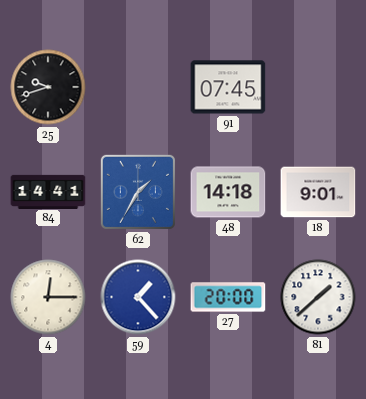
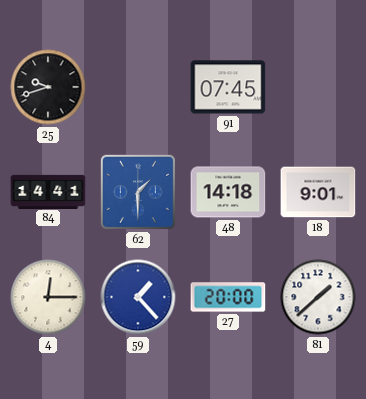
62: 1:35 -> 1:30
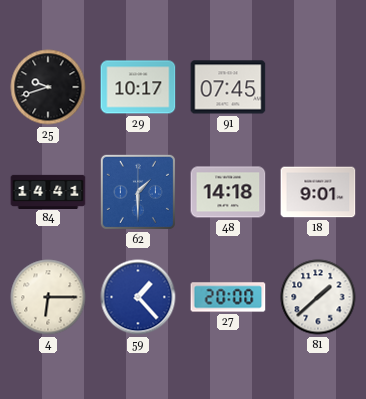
29: none -> 10:17
4: 12:15 -> 6:15
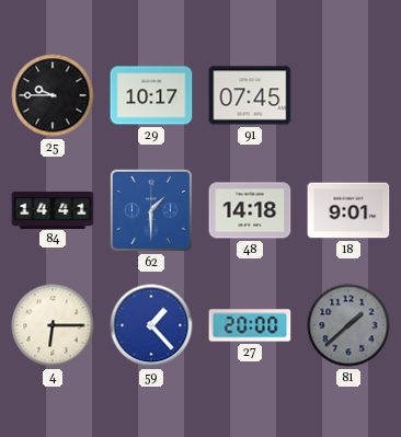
25: 9:42 -> 9:45
81 dial: white -> grey
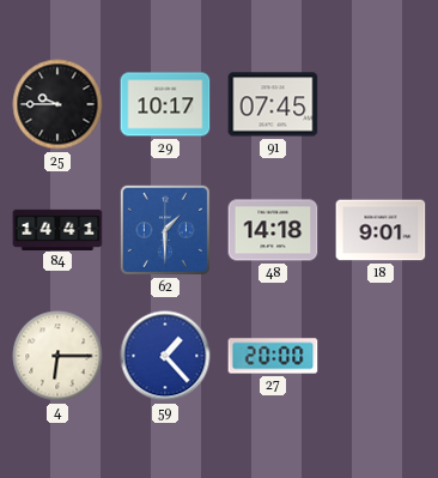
81: 1:38 -> none
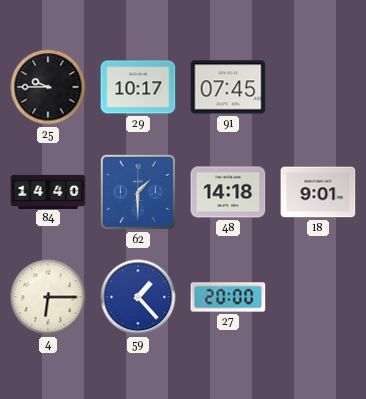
84: 14:41 -> 14:40
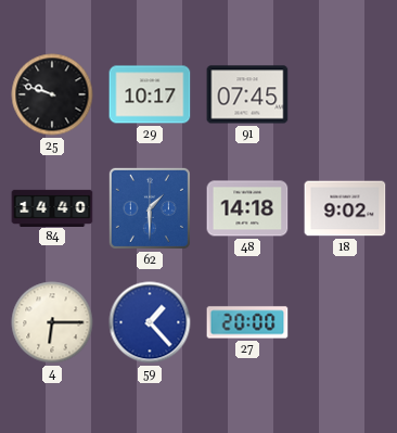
25: 9:45 -> 9:48
18: 9:01 -> 9:02
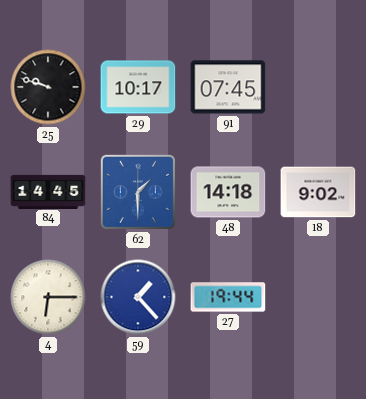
84: 14:40 -> 14:45
27: 20:00 -> 19:44
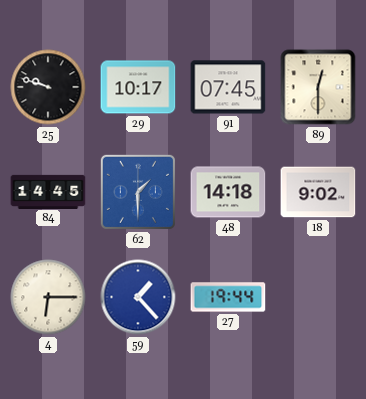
89: none -> 12:30
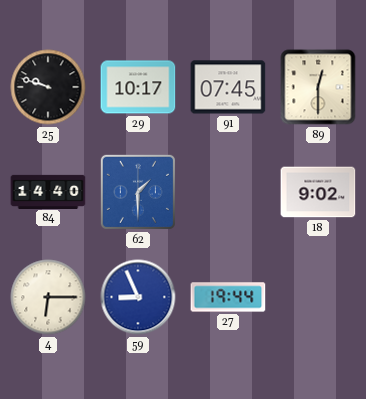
84: 14:45 -> 14:40
48: 14:18 -> none
59: 1:23 -> 8:56
